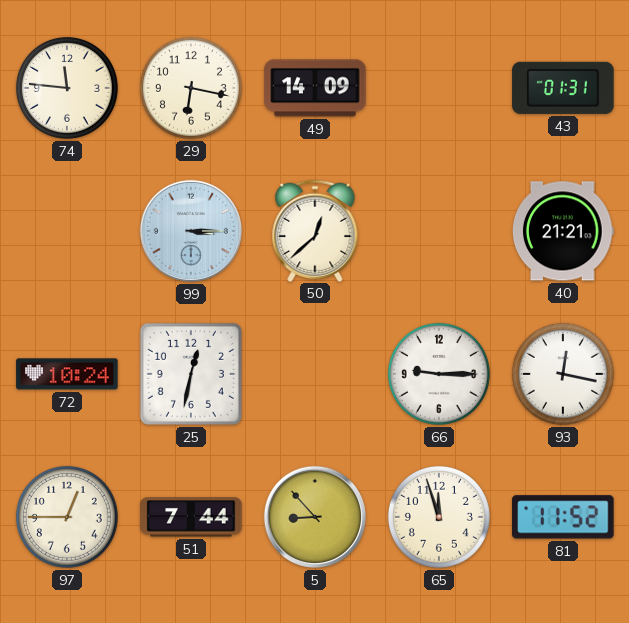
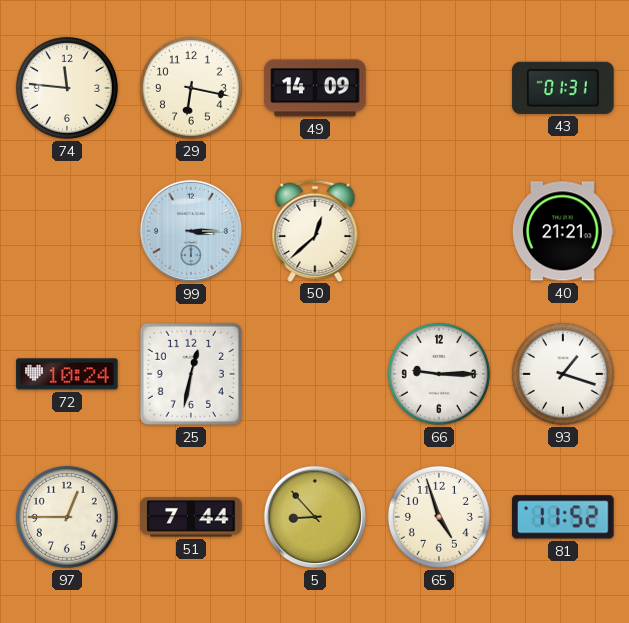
93: 12:17 -> 1:18
65: 11:57 -> 4:57
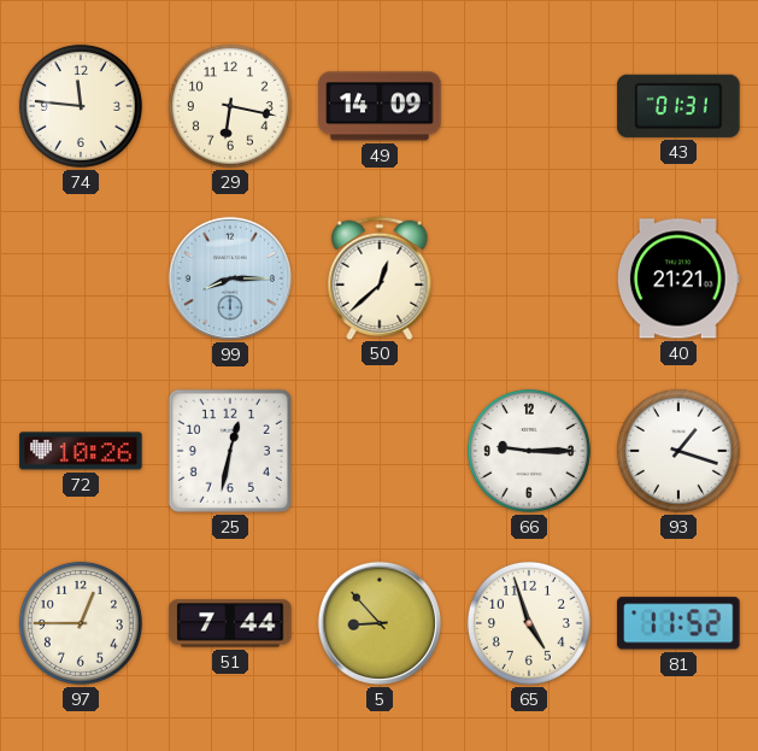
99: 3:15 -> 8:15
72: 10:24 -> 10:26
